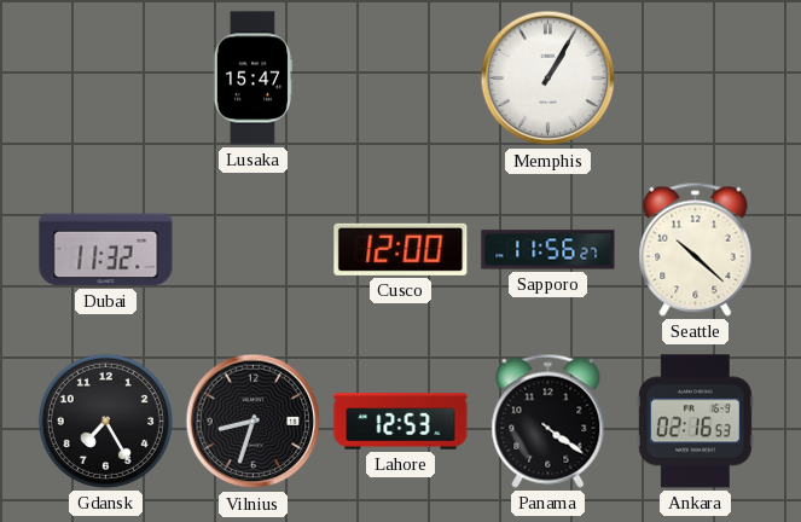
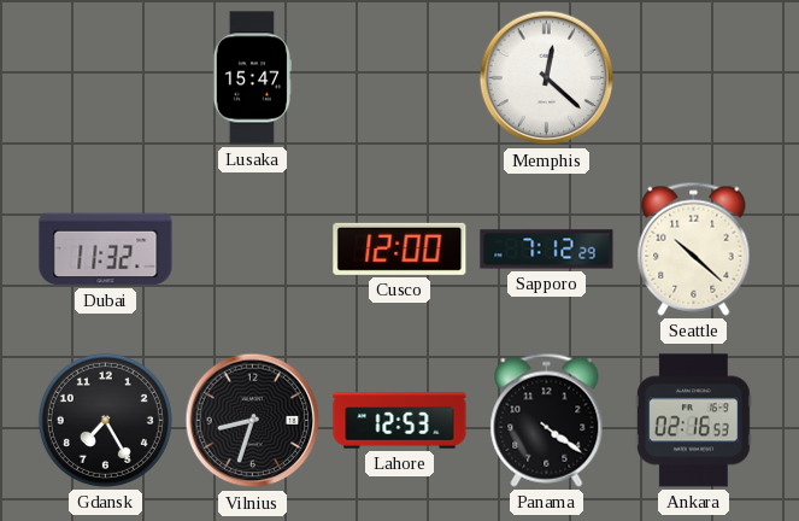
Memphis: 1:05 -> 12:22
Sapporo: 11:56 -> 7:12
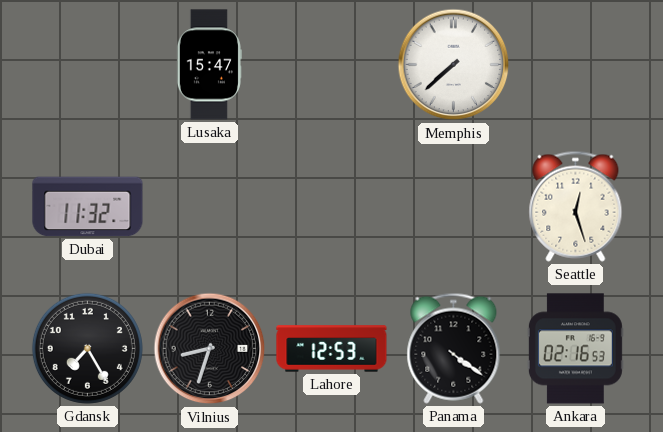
Memphis: 12:22 -> 7:38
Cusco: 12:00 -> none
Sapporo: 7:12 -> none
Seattle: 10:22 -> 12:27
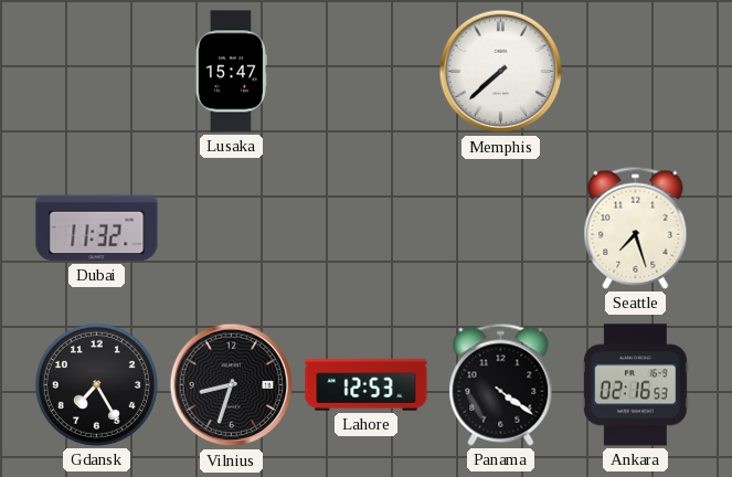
Seattle: 12:27 -> 7:27
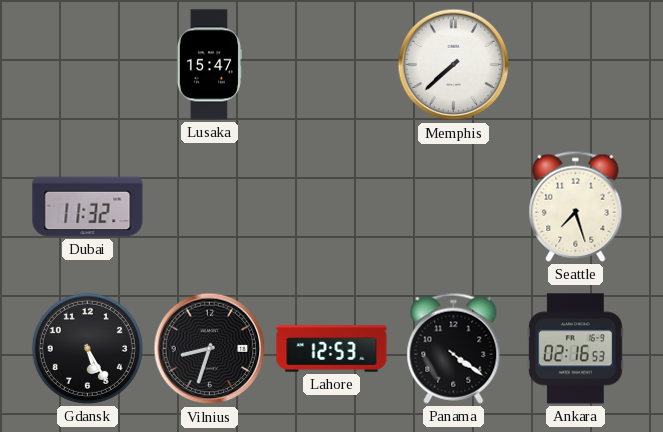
Gdansk: 7:25 -> 5:25
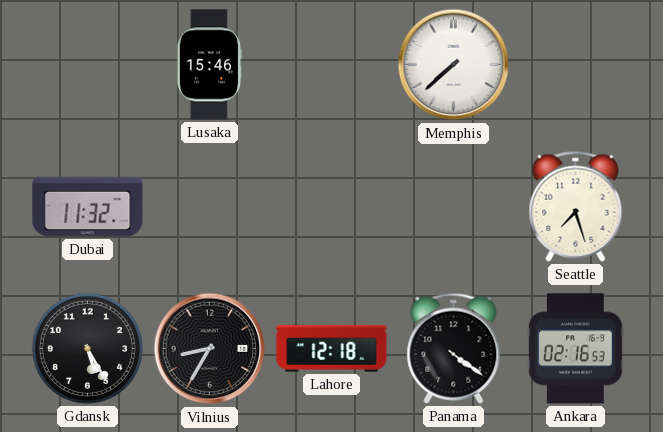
Lusaka: 15:47 -> 15:46
Vilnius: 8:33 -> 8:35
Lahore: 12:53 -> 12:18
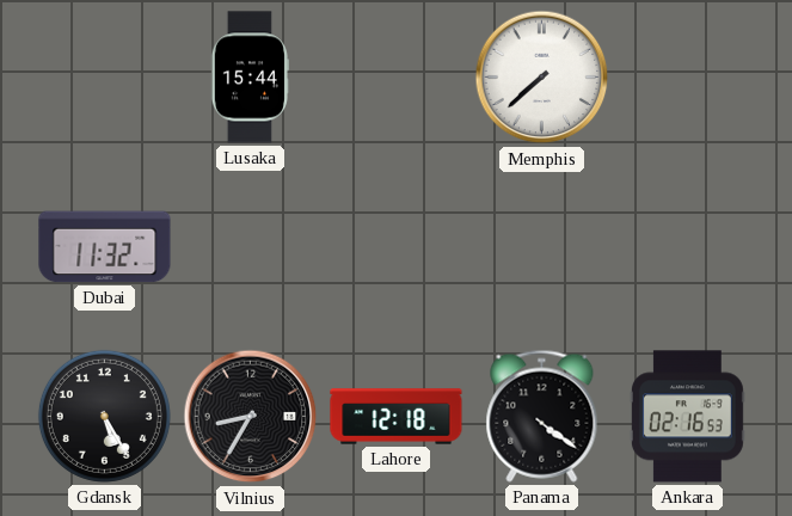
Lusaka: 15:46 -> 15:44
Seattle: 7:27 -> none
